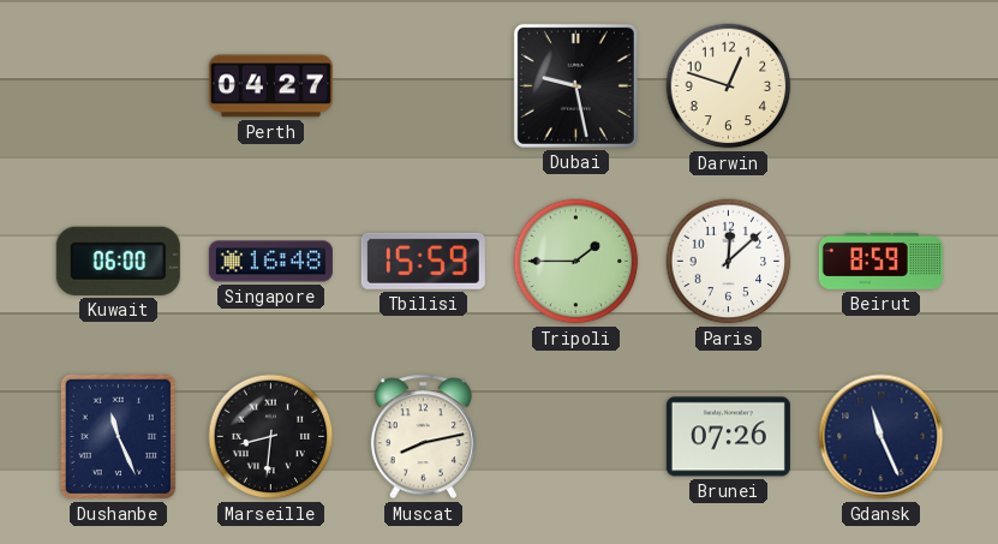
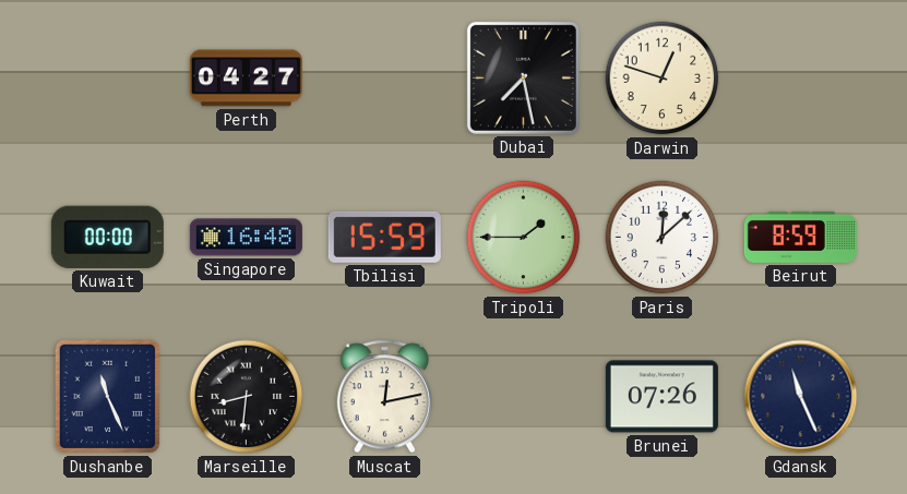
Dubai: 9:28 -> 7:28
Kuwait: 06:00 -> 00:00
Muscat: 8:13 -> 12:13
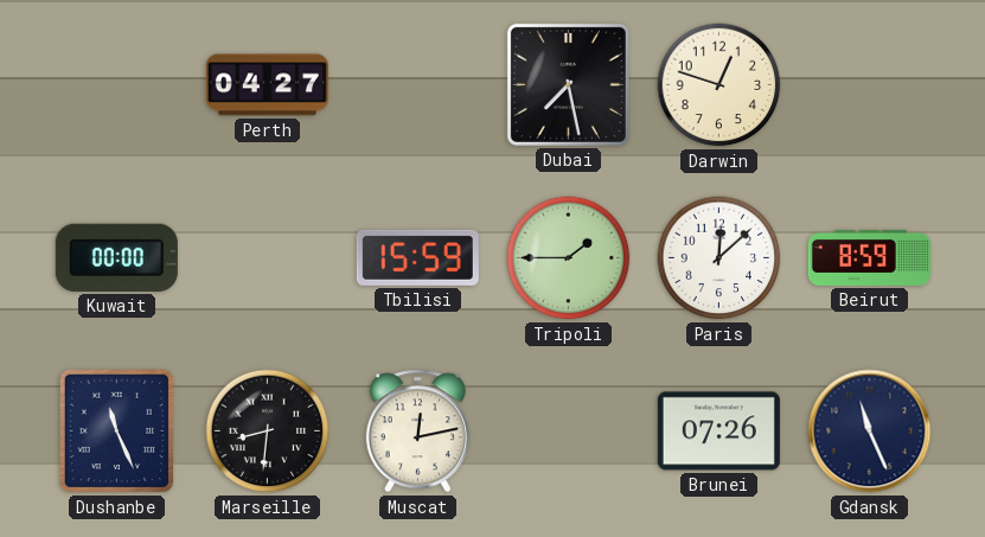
Singapore: 16:48 -> none
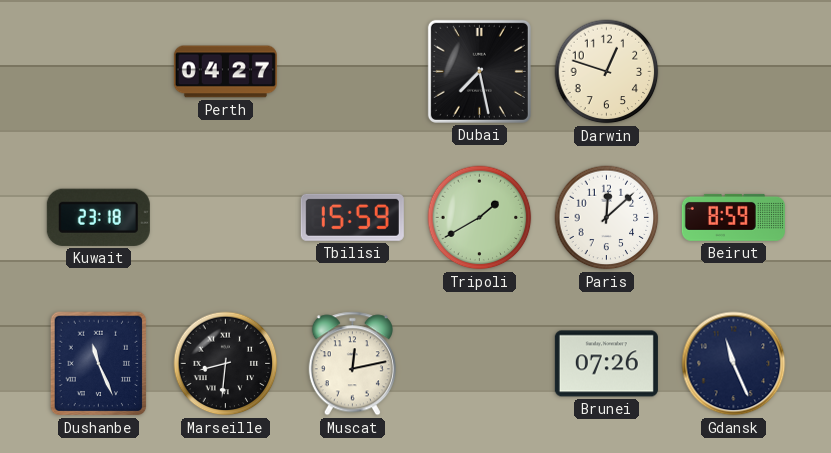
Kuwait: 00:00 -> 23:18
Tripoli: 1:45 -> 1:40
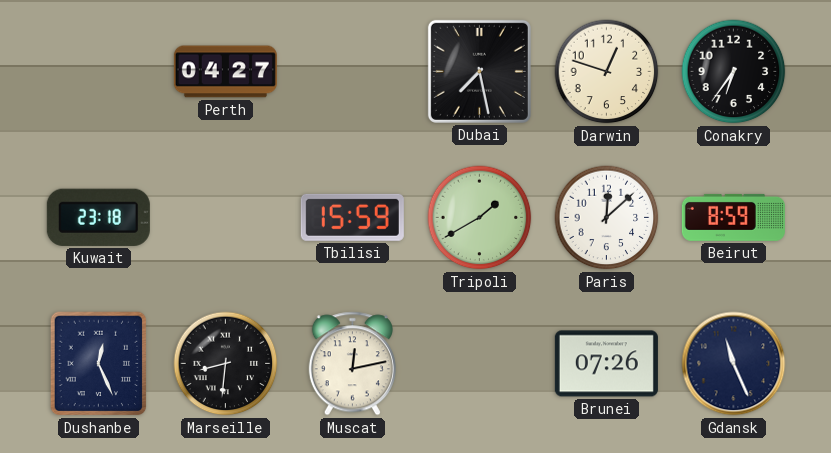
Conakry: none -> 6:36
Dushanbe: 11:26 -> 12:26
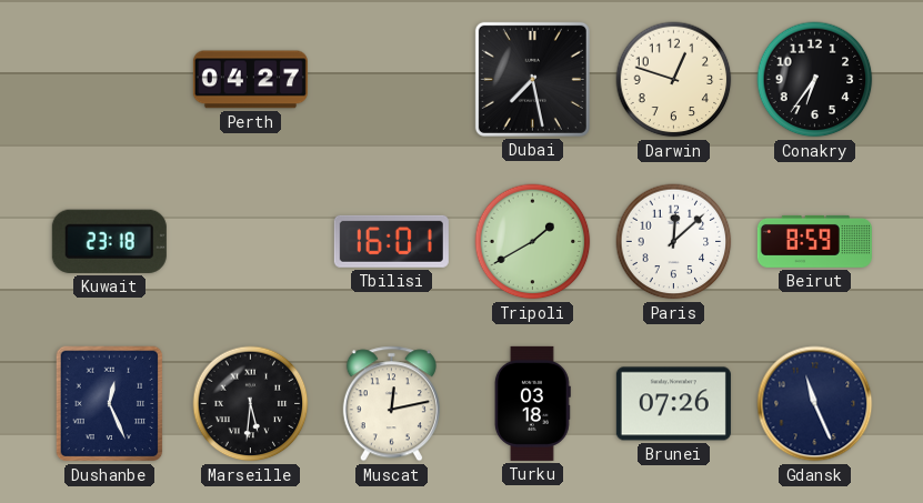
Tbilisi: 15:59 -> 16:01
Marseille: 8:31 -> 5:31
Turku: none -> 03:18
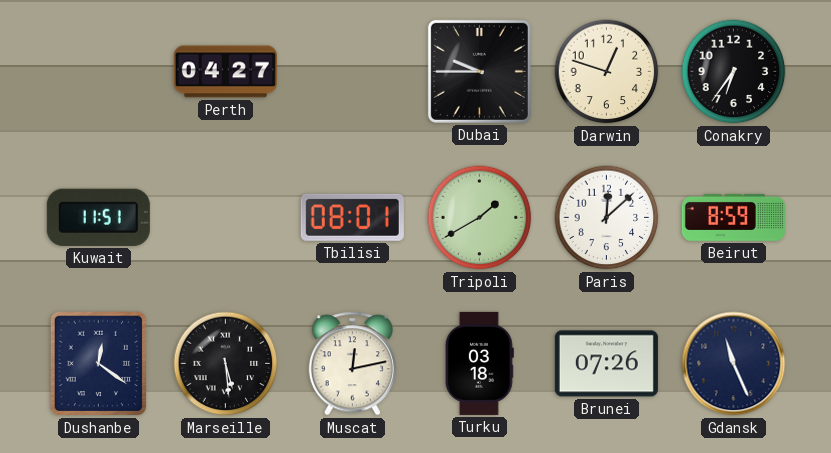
Dubai: 7:28 -> 9:45
Kuwait: 23:18 -> 11:51
Tbilisi: 16:01 -> 08:01
Dushanbe: 12:26 -> 12:21
Marseille: 5:31 -> 5:29
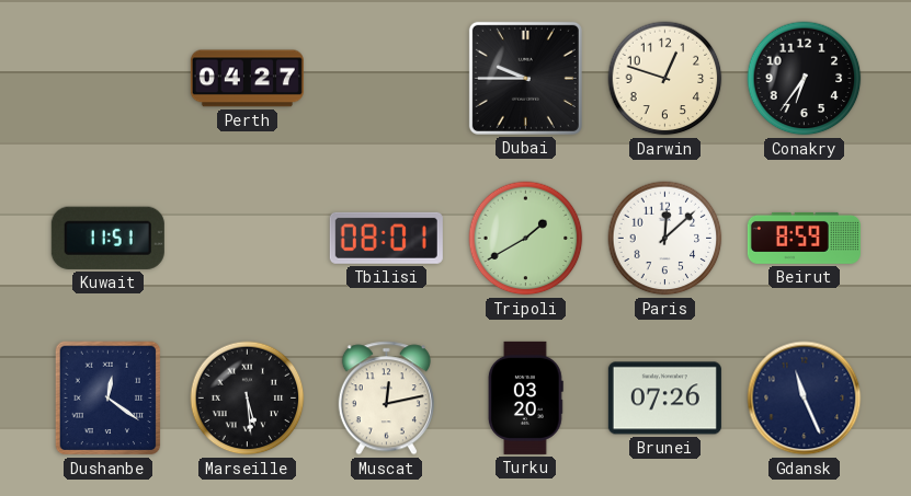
Turku: 03:18 -> 03:20
